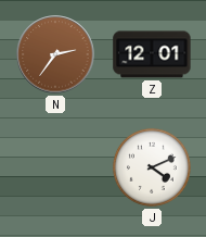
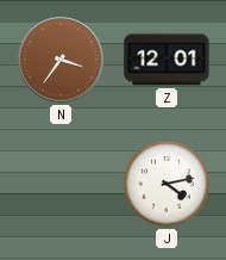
N: 2:36 -> 3:36
J: 4:11 -> 4:13
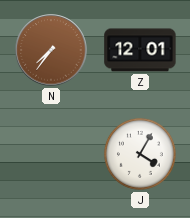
N: 3:36 -> 7:36
J: 4:13 -> 4:05
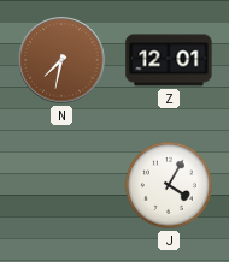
N: 7:36 -> 7:32
